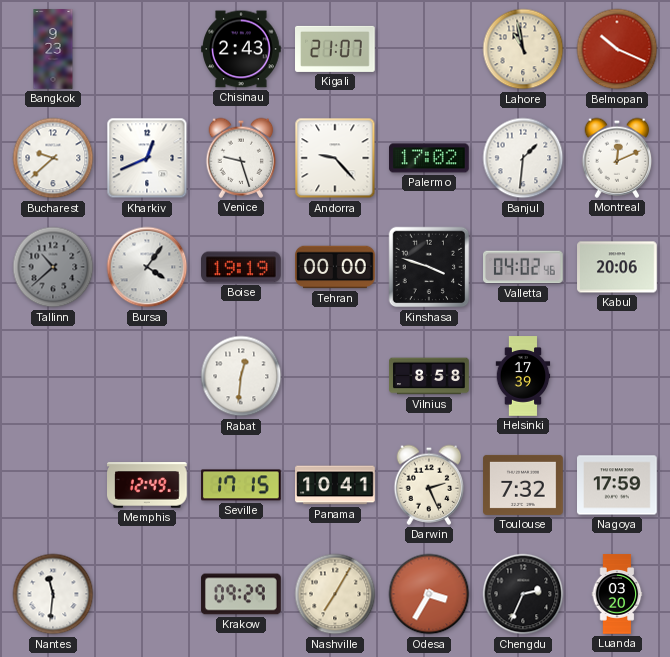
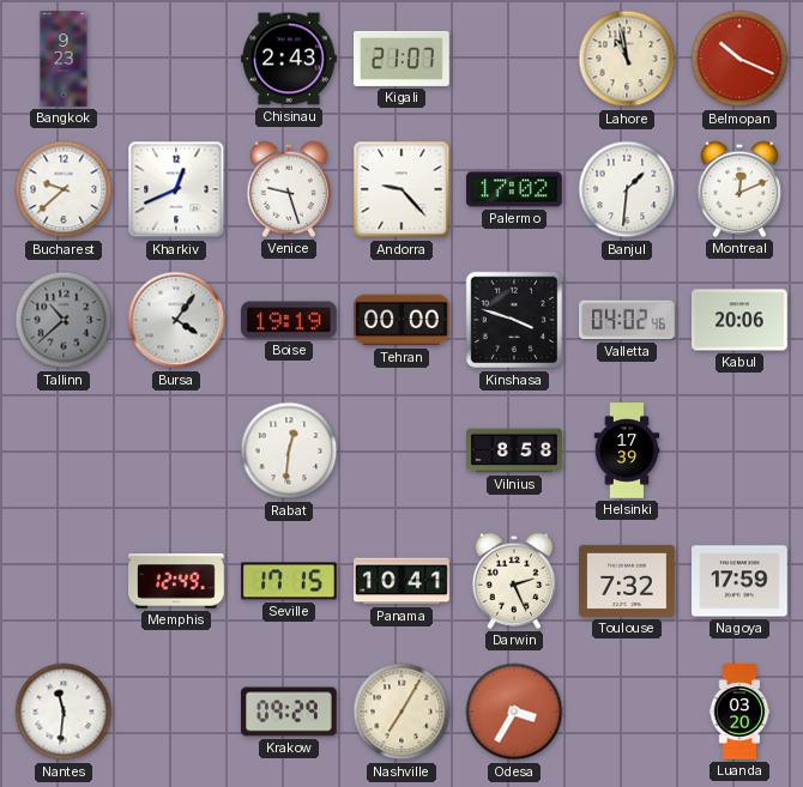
Chengdu: 2:34 -> none
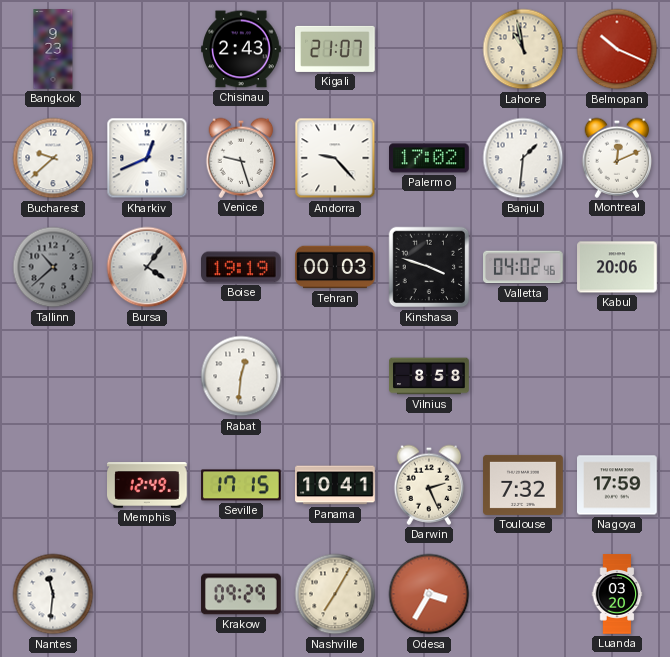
Tehran: 00:00 -> 00:03
Helsinki: 17:39 -> none
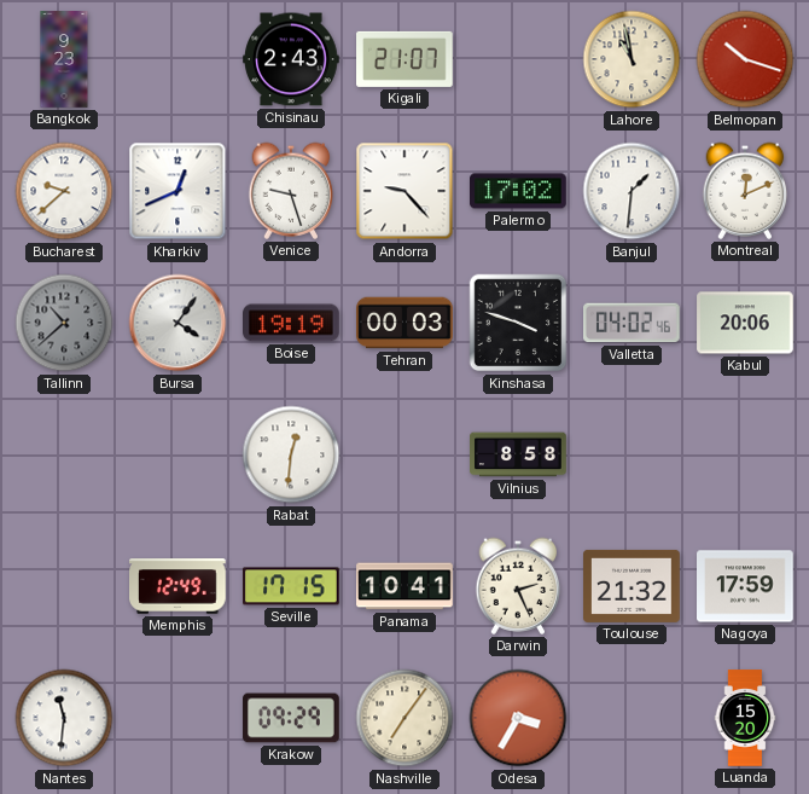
Belmopan: 10:19 -> 10:18
Toulouse: 7:32 -> 21:32
Nashville: 7:05 -> 7:06
Luanda: 03:20 -> 15:20
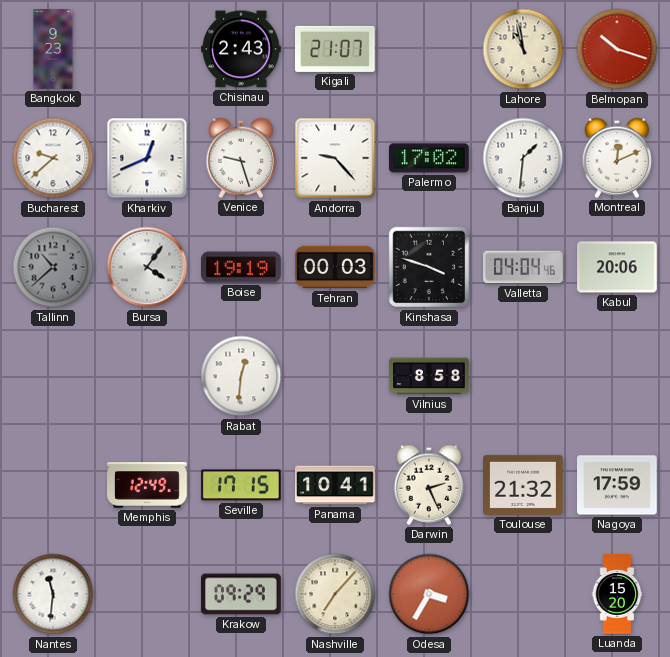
Valletta: 04:02 -> 04:04
Nashville: 7:06 -> 7:07
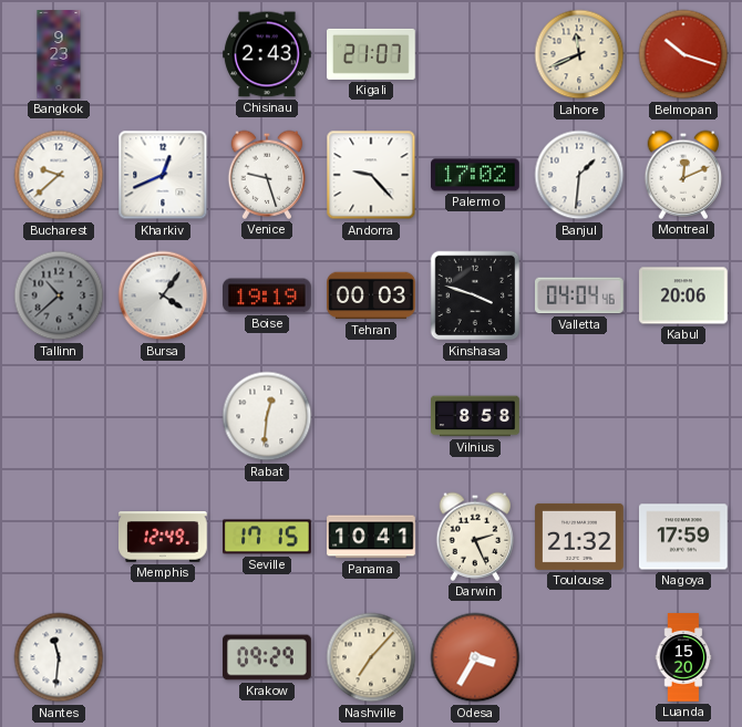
Lahore: 10:58 -> 11:41
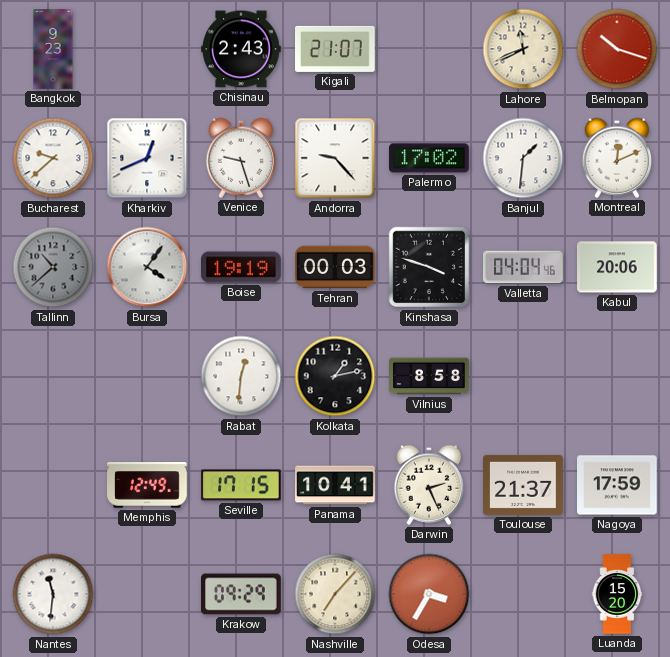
Kolkata: none -> 1:13
Toulouse: 21:32 -> 21:37
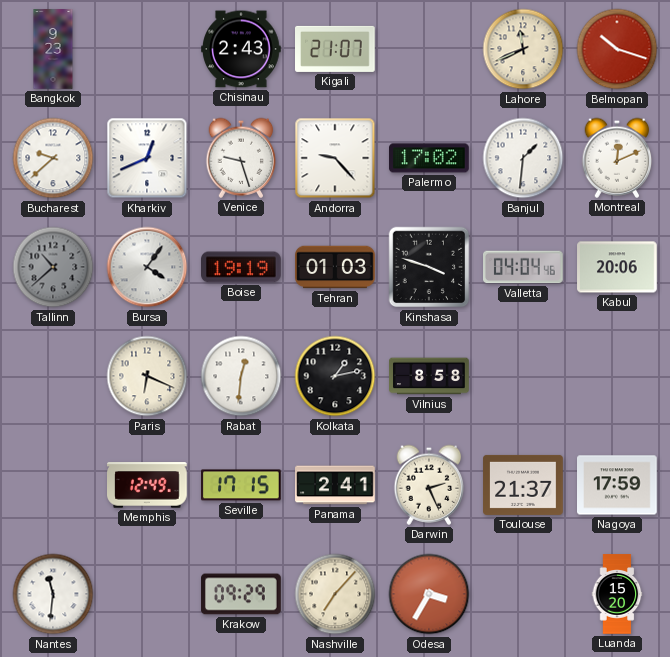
Tehran: 00:03 -> 01:03
Paris: none -> 6:19
Panama: 10:41 -> 2:41
